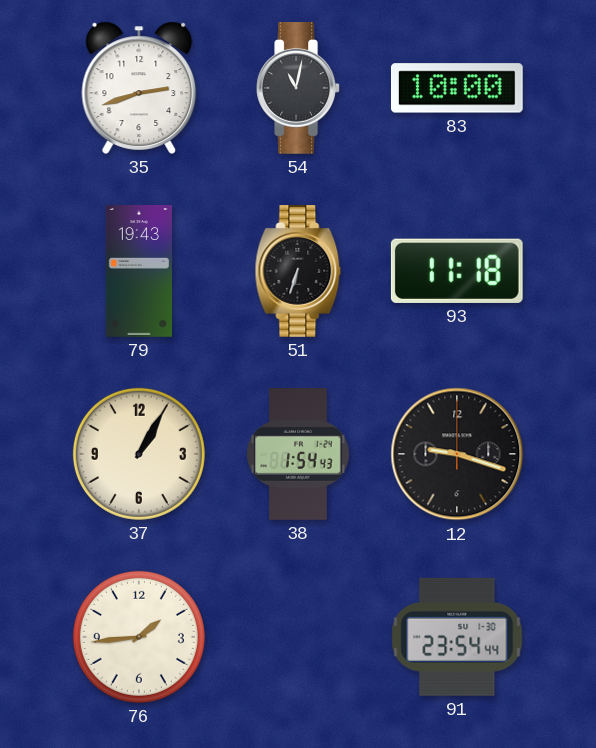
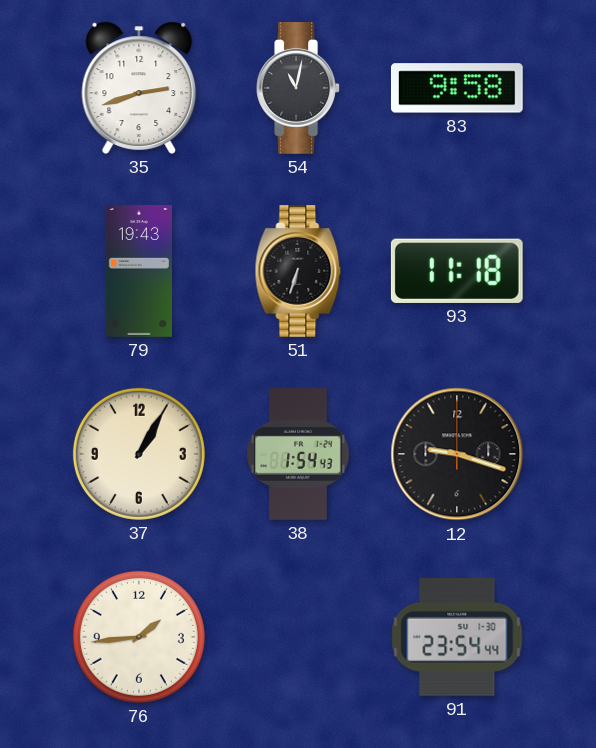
83: 10:00 -> 9:58
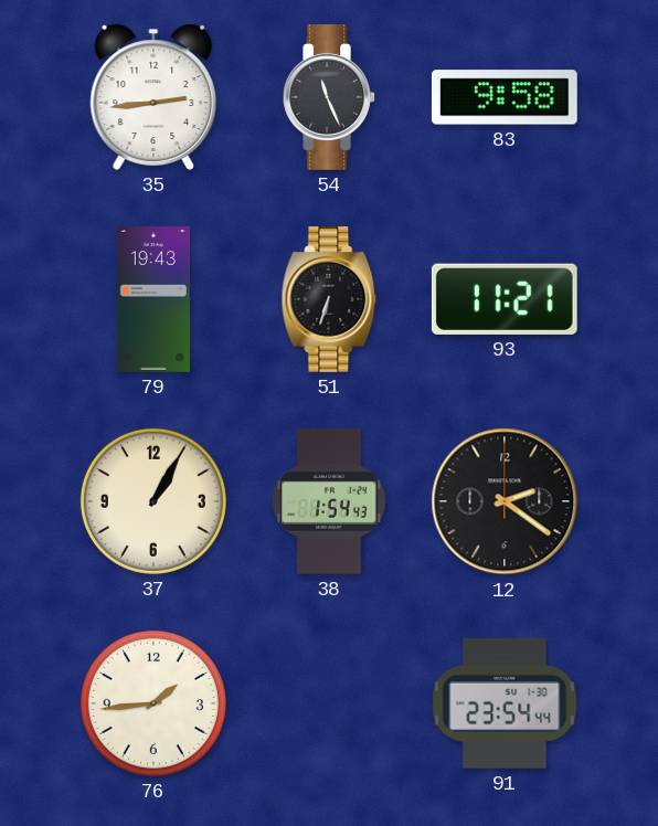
35: 2:42 -> 2:44
54: 11:02 -> 11:26
93: 11:18 -> 11:21
12: 9:18 -> 2:21
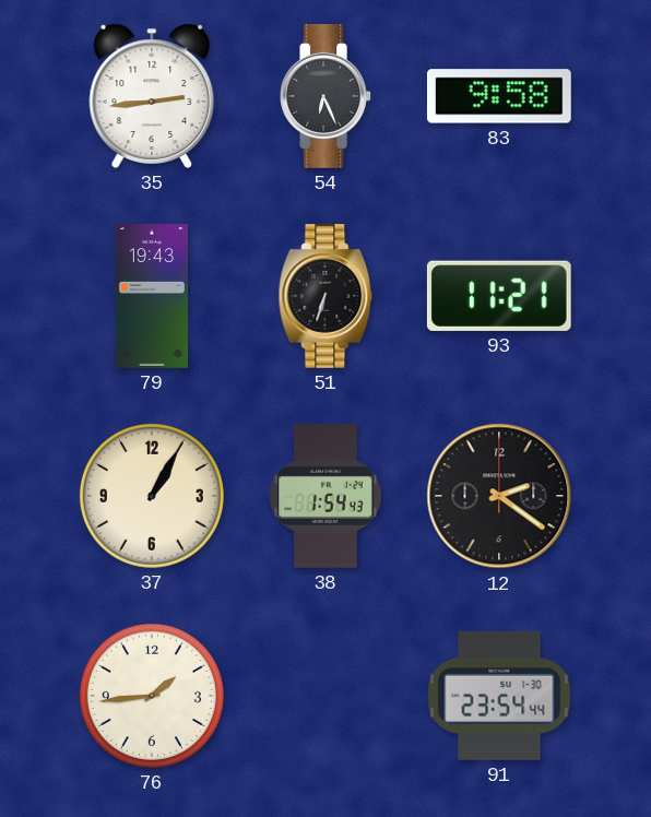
54: 11:26 -> 6:26
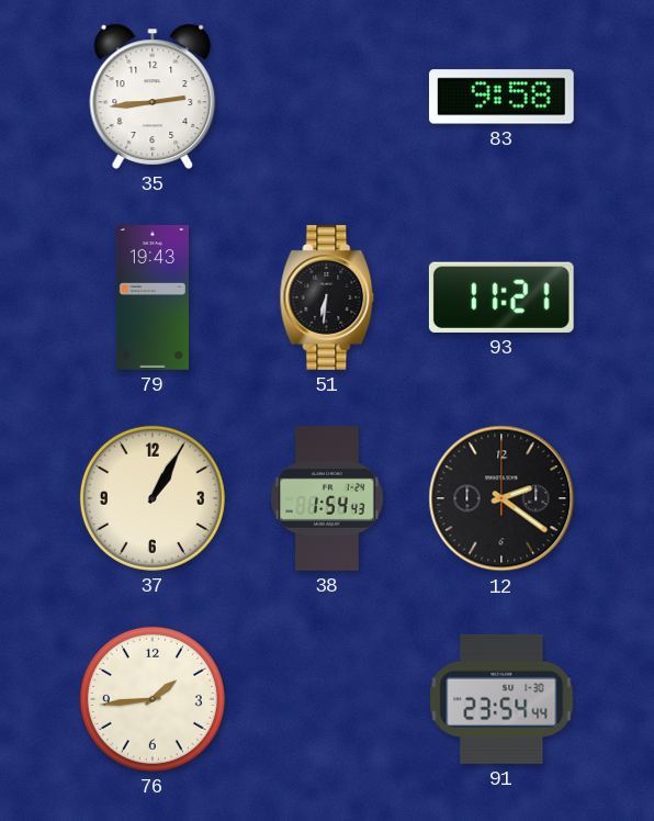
54: 6:26 -> none
51: 6:33 -> 6:31
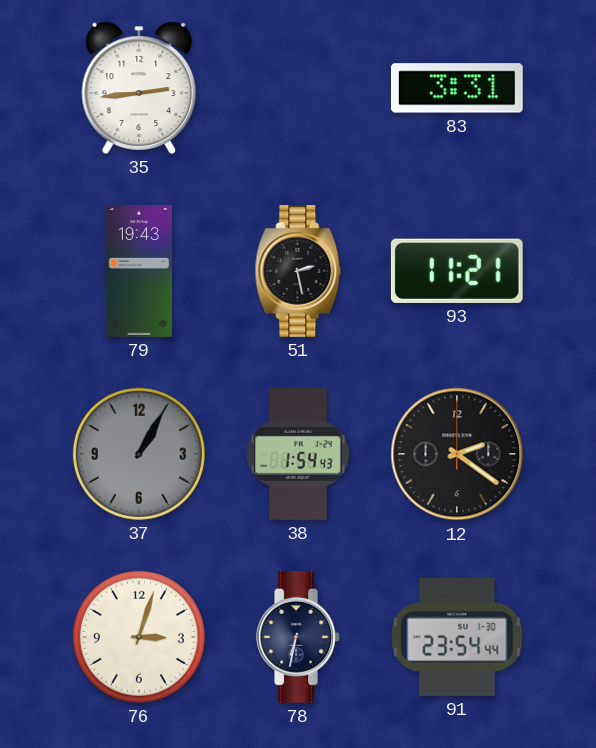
83: 9:58 -> 3:31
51: 6:31 -> 2:28
37 dial: cream -> grey
76: 1:44 -> 3:03
78: none -> 6:32
